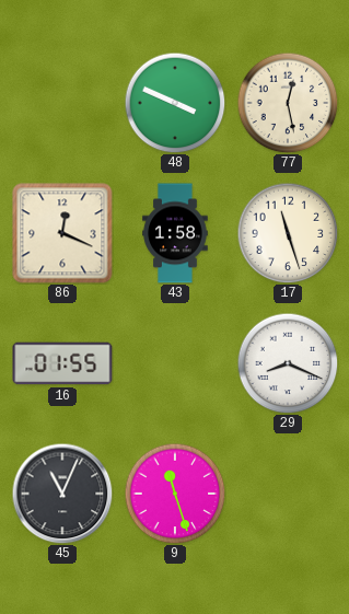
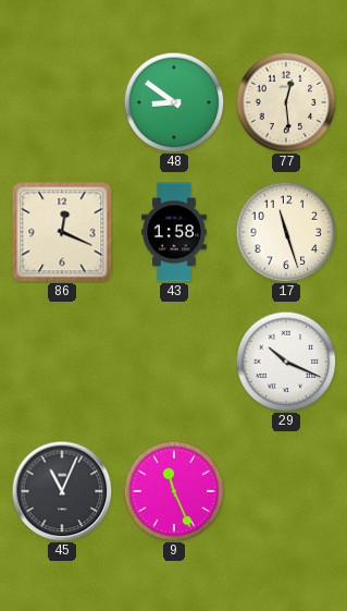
48: 3:49 -> 8:51
77: 12:28 -> 12:29
16: 01:55 -> none
29: 8:19 -> 10:19
9: 11:27 -> 11:26
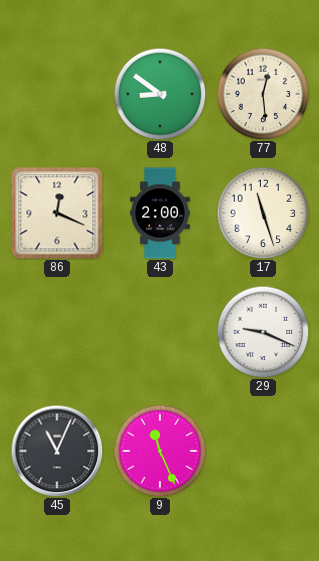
43: 1:58 -> 2:00
29: 10:19 -> 9:19
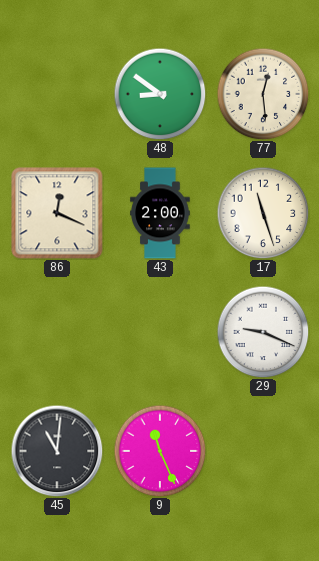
45: 11:04 -> 11:01
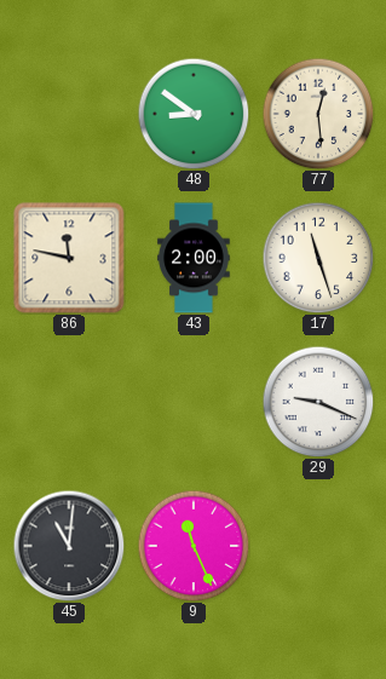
86: 12:19 -> 11:47
